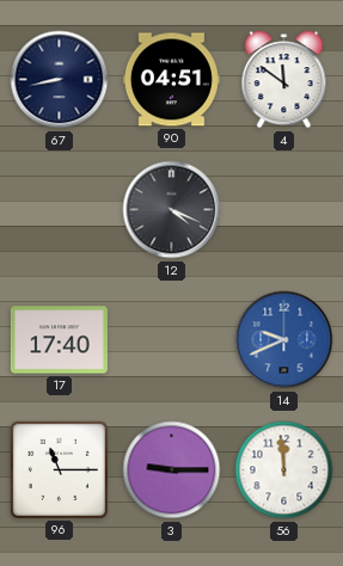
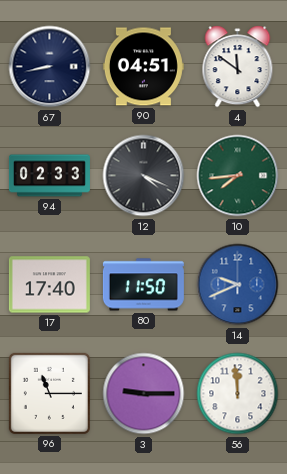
94: none -> 02:33
10: none -> 7:44
80: none -> 11:50
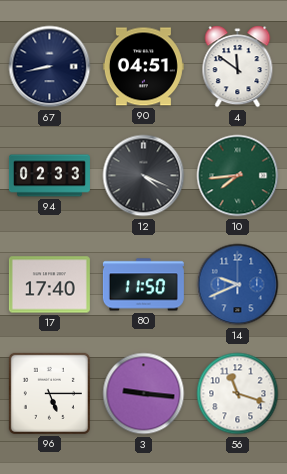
96: 11:15 -> 5:15
3: 9:15 -> 9:16
56: 11:59 -> 11:18
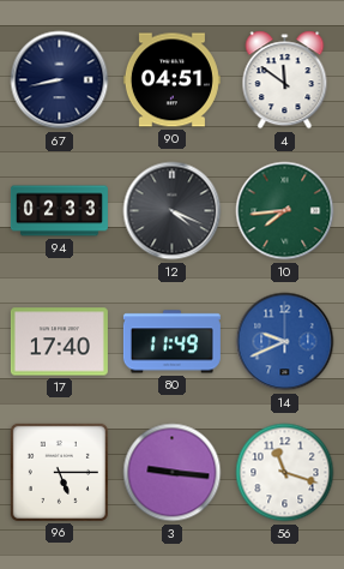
80: 11:50 -> 11:49
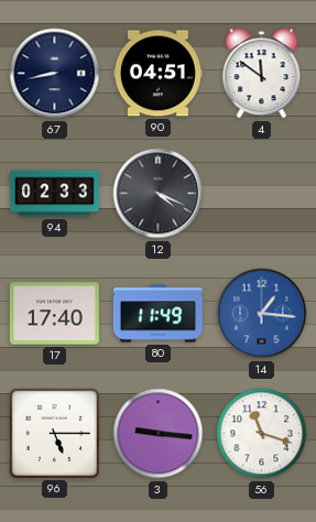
10: 7:44 -> none
14: 9:41 -> 1:16
